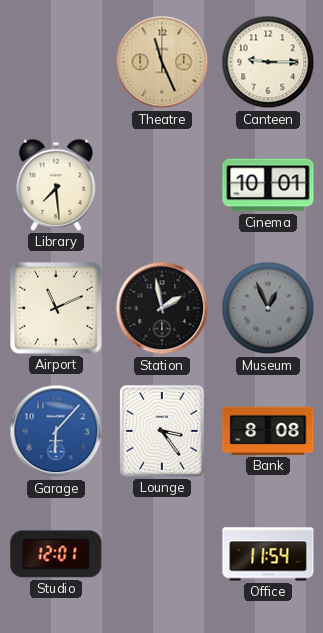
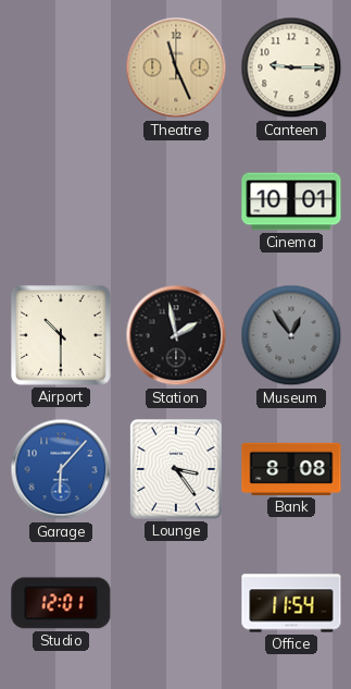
Library: 7:29 -> none
Airport: 11:11 -> 10:30
Museum: 12:56 -> 12:54
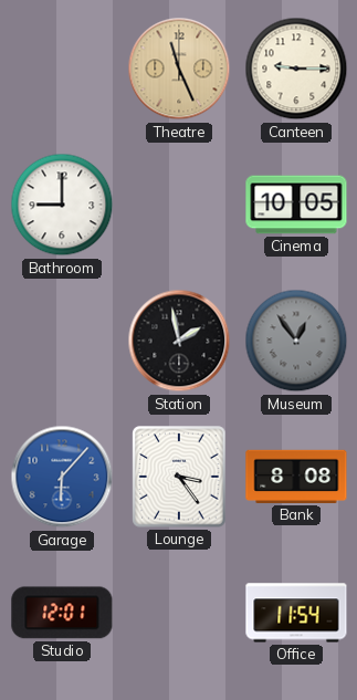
Bathroom: none -> 9:00
Cinema: 10:01 -> 10:05
Airport: 10:30 -> none
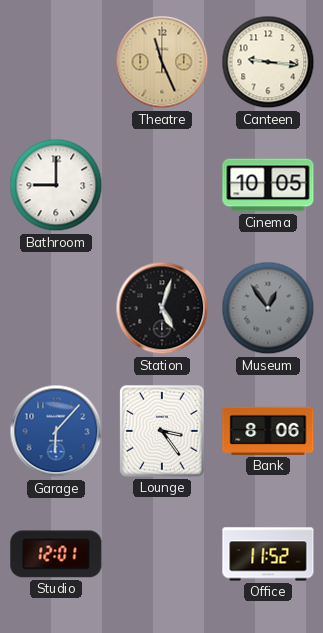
Canteen: 9:15 -> 9:16
Station: 1:58 -> 5:03
Bank: 8:08 -> 8:06
Office: 11:54 -> 11:52
